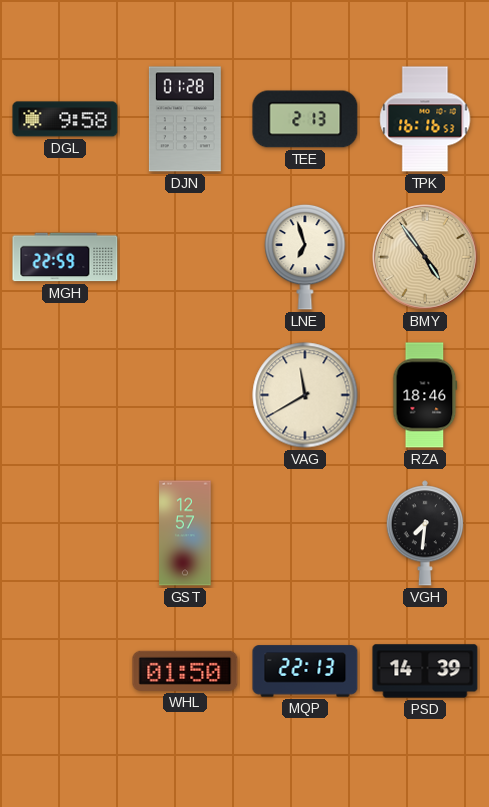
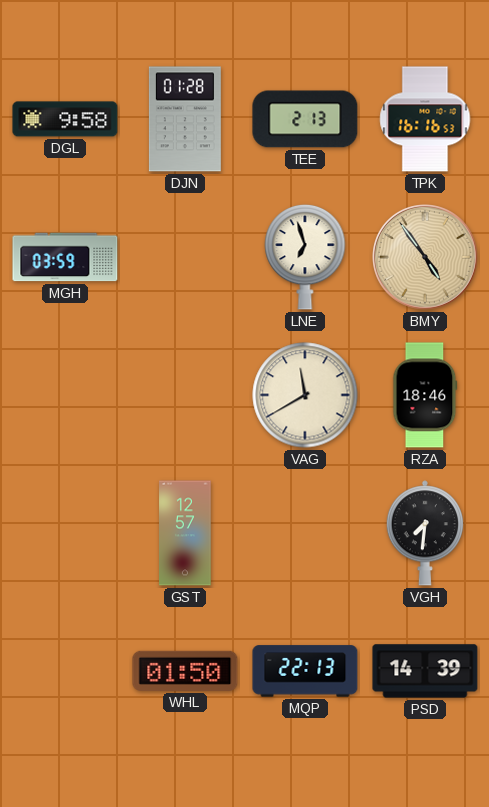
MGH: 22:59 -> 03:59
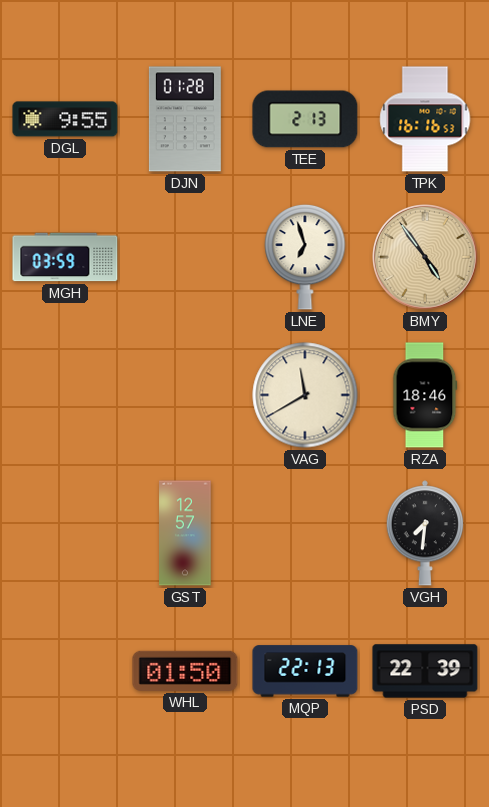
DGL: 9:58 -> 9:55
PSD: 14:39 -> 22:39
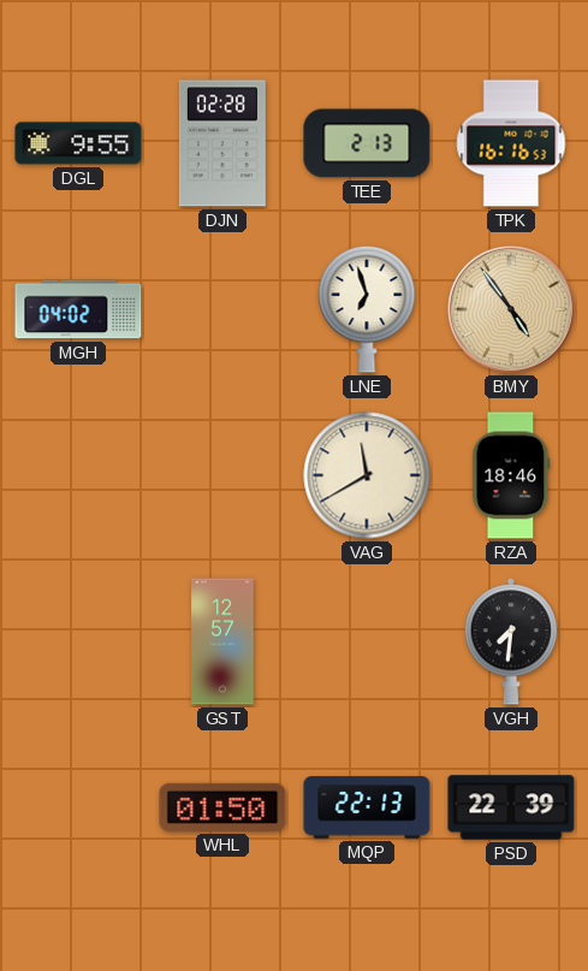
DJN: 01:28 -> 02:28
MGH: 03:59 -> 04:02
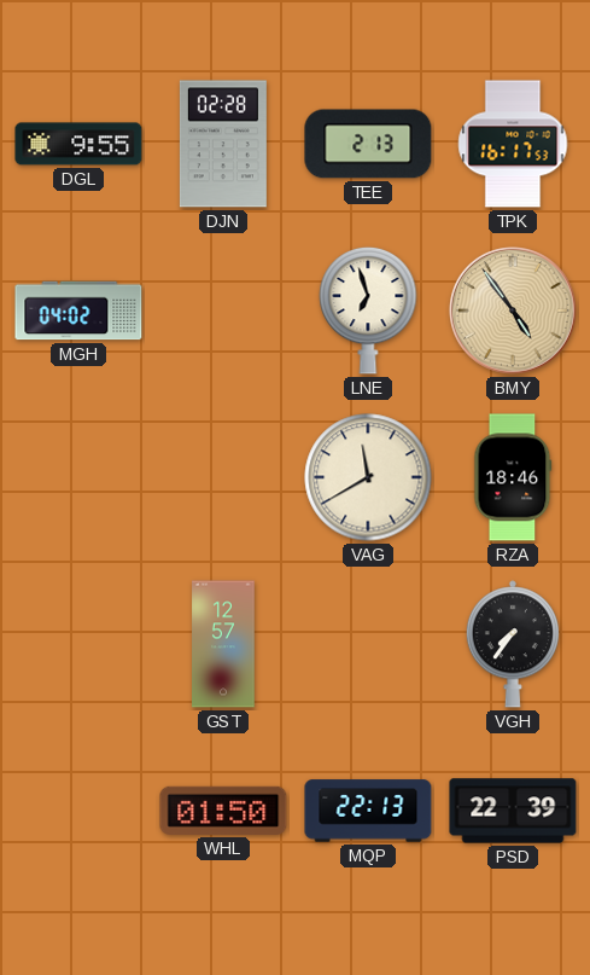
TPK: 16:16 -> 16:17
VGH: 7:31 -> 7:36
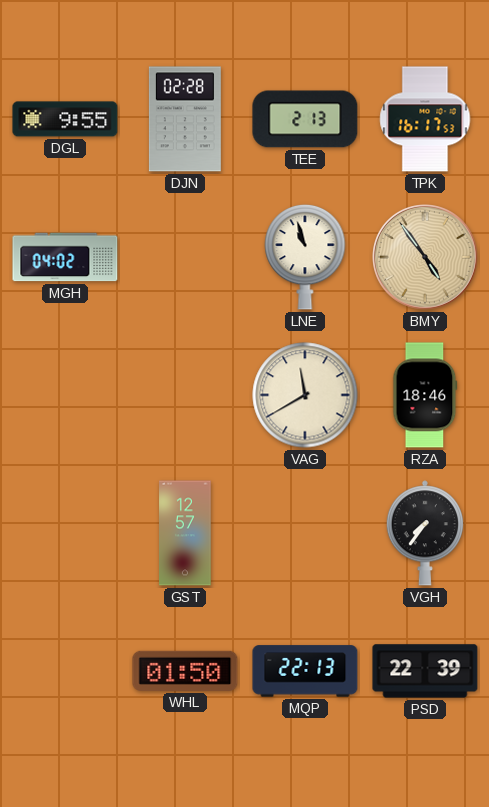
LNE: 6:57 -> 10:57
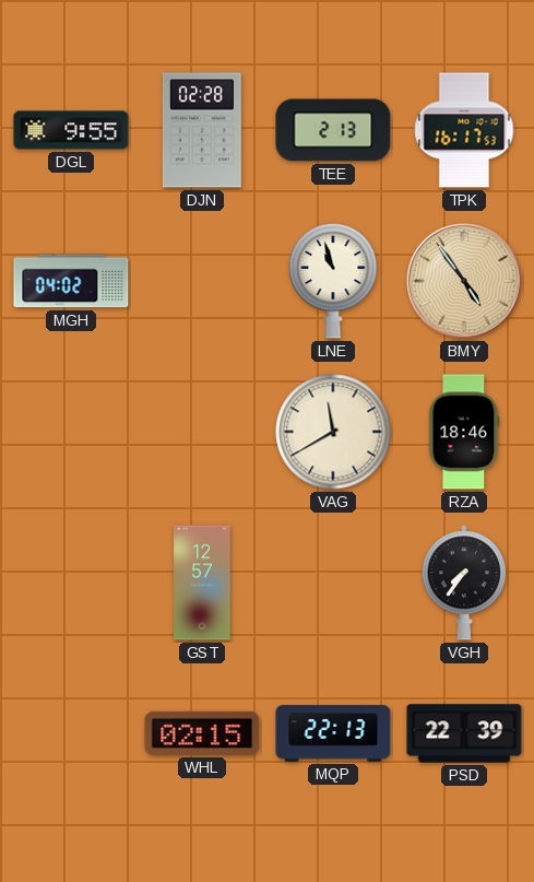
WHL: 01:50 -> 02:15
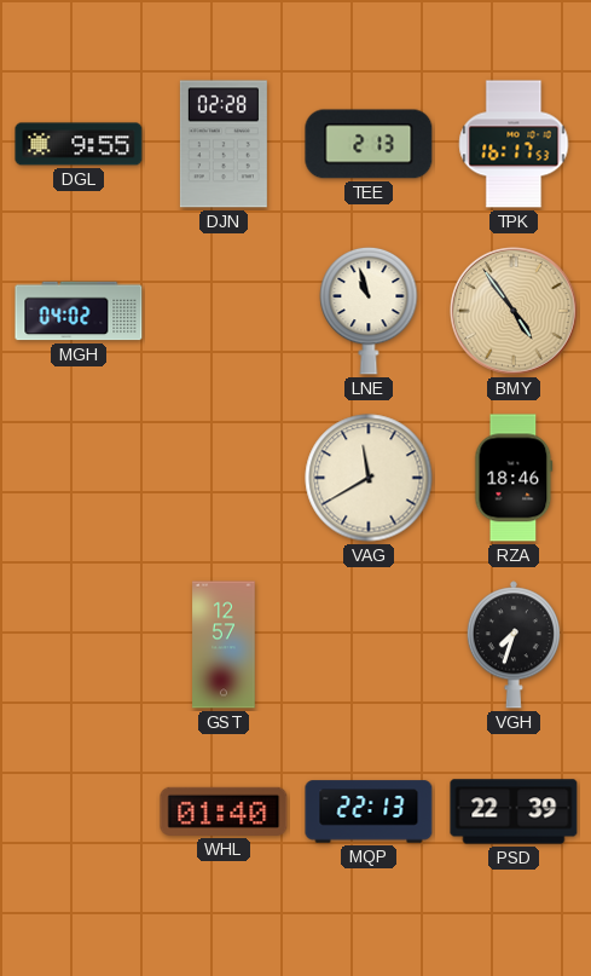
VGH: 7:36 -> 7:33
WHL: 02:15 -> 01:40
